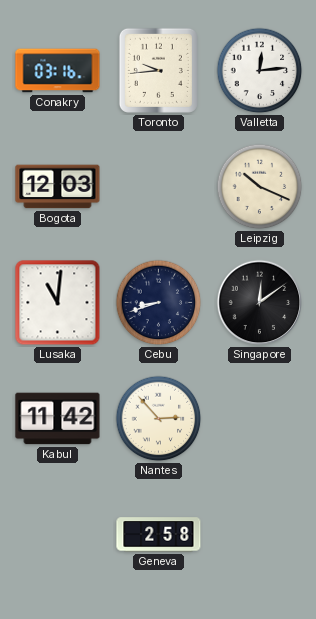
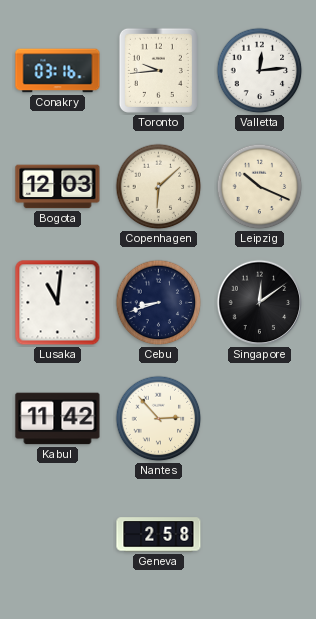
Copenhagen: none -> 6:08
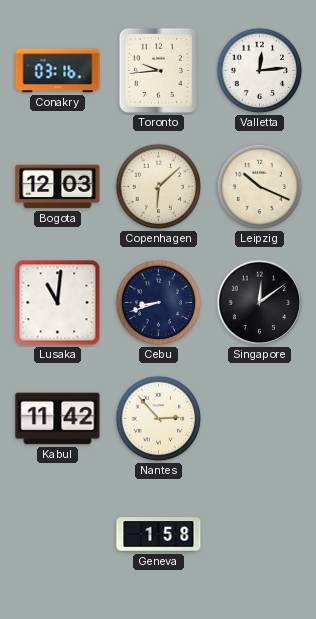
Geneva: 2:58 -> 1:58
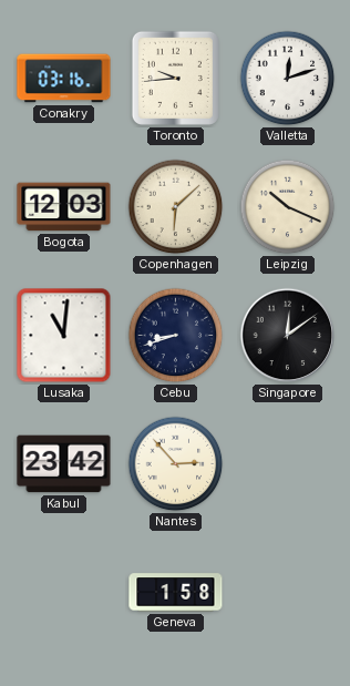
Valletta: 12:14 -> 12:12
Kabul: 11:42 -> 23:42
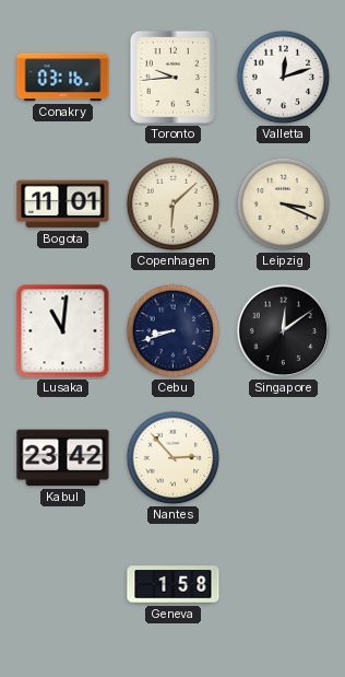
Bogota: 12:03 -> 11:01
Leipzig: 10:19 -> 3:19
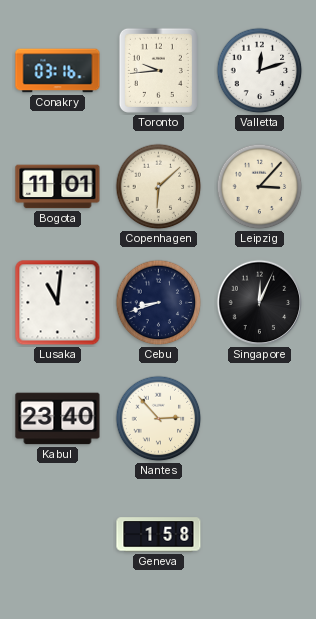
Leipzig: 3:19 -> 3:07
Singapore: 12:09 -> 12:04
Kabul: 23:42 -> 23:40
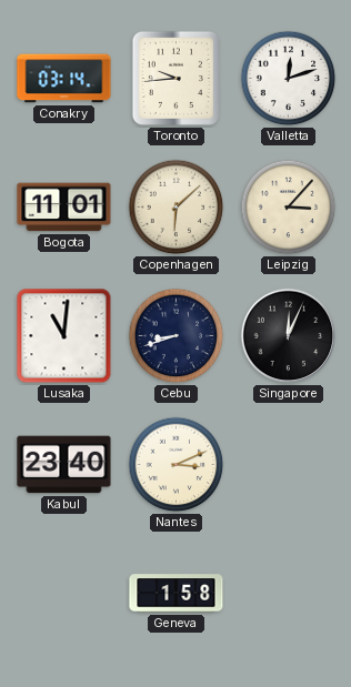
Conakry: 03:16 -> 03:14
Nantes: 2:53 -> 3:11
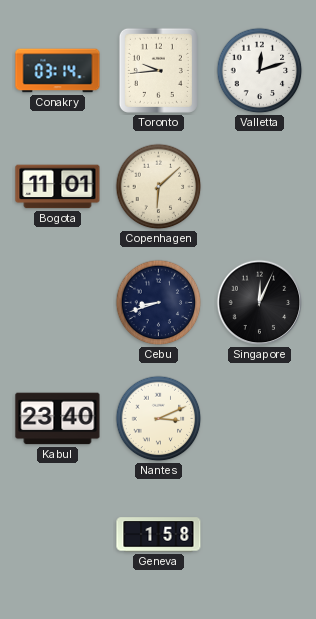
Leipzig: 3:07 -> none
Lusaka: 11:01 -> none
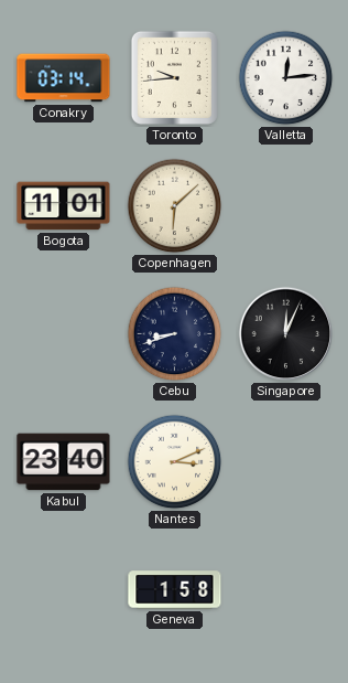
Valletta: 12:12 -> 12:14
